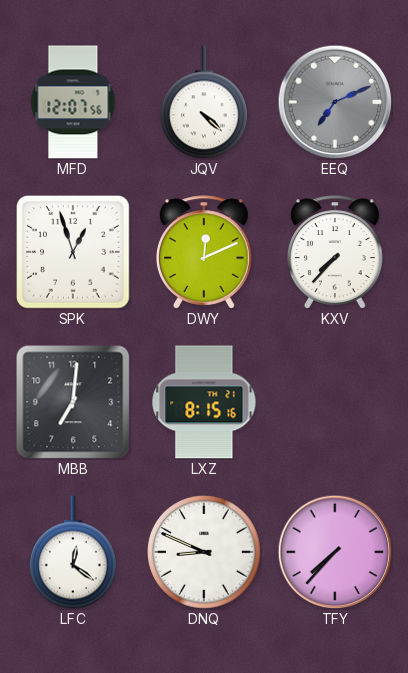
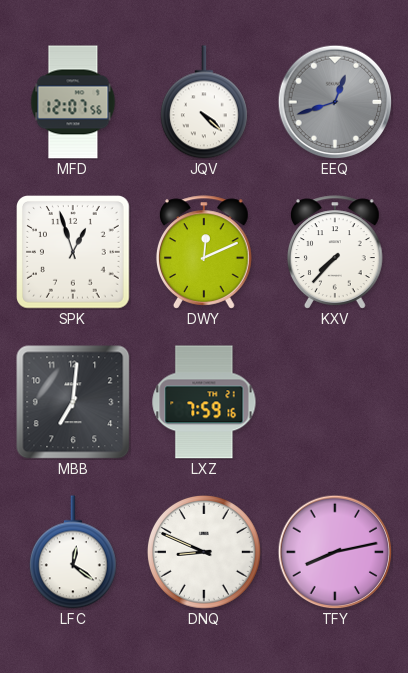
EEQ: 7:11 -> 12:42
LXZ: 8:15 -> 7:59
TFY: 7:37 -> 8:13
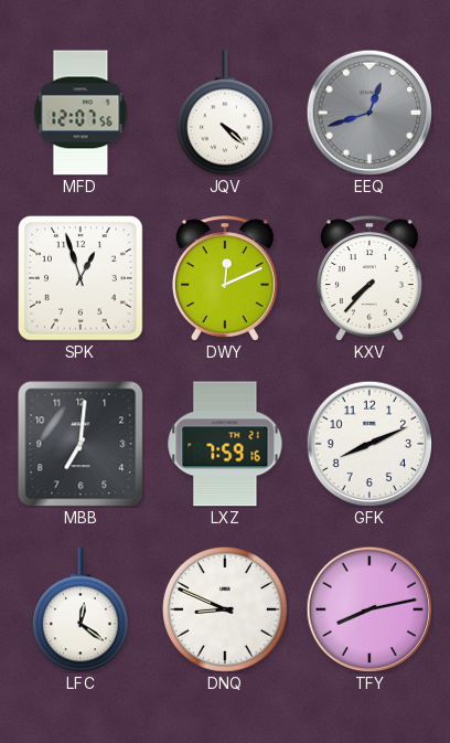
GFK: none -> 8:11
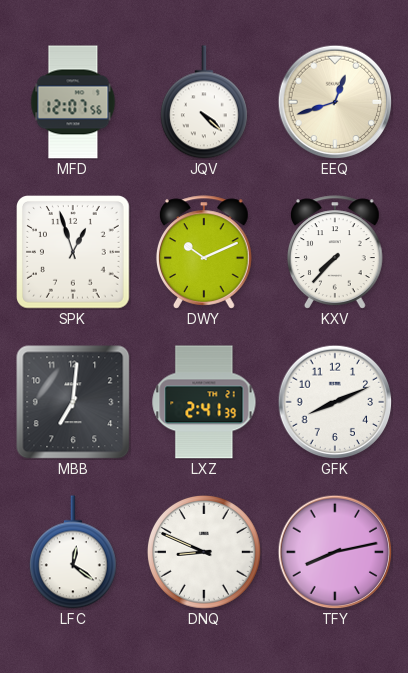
EEQ dial: grey -> cream
DWY: 12:11 -> 10:11
LXZ: 7:59 -> 2:41
